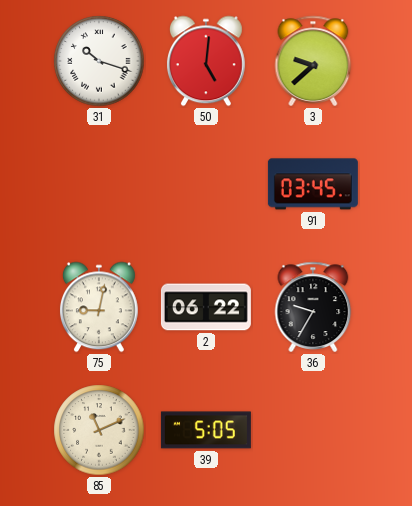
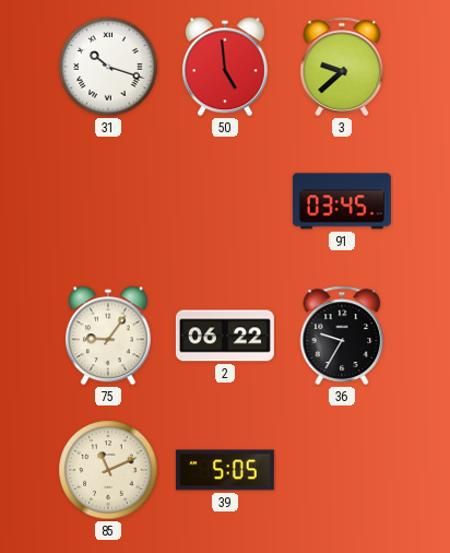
50: 5:01 -> 4:59
75: 9:02 -> 9:06
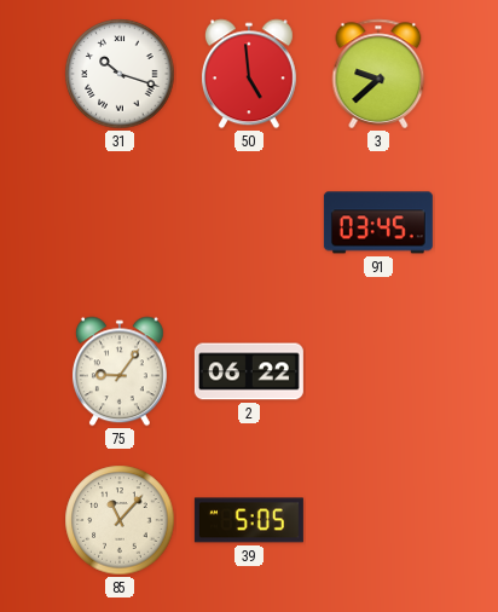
36: 9:35 -> none
85: 11:11 -> 11:07
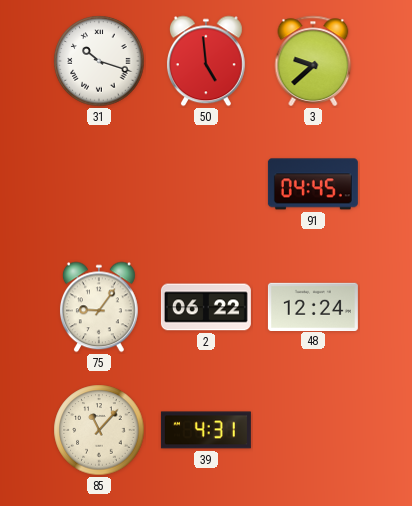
91: 03:45 -> 04:45
48: none -> 12:24
39: 5:05 -> 4:31
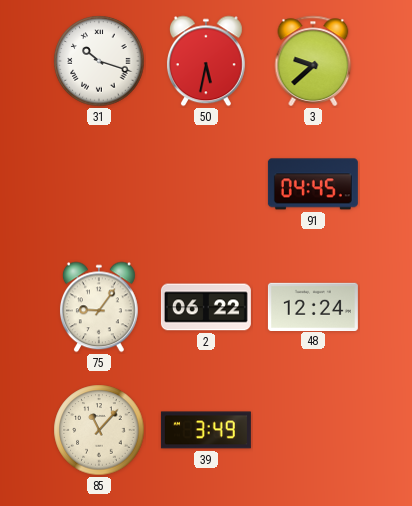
50: 4:59 -> 5:32
39: 4:31 -> 3:49
